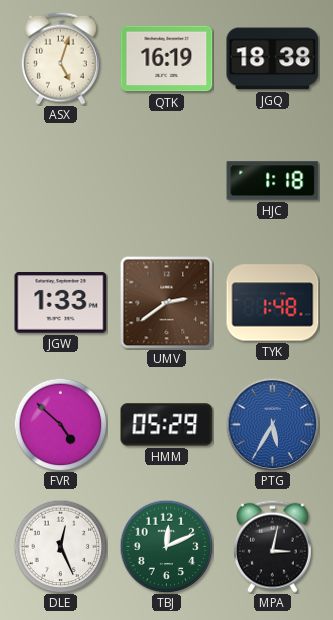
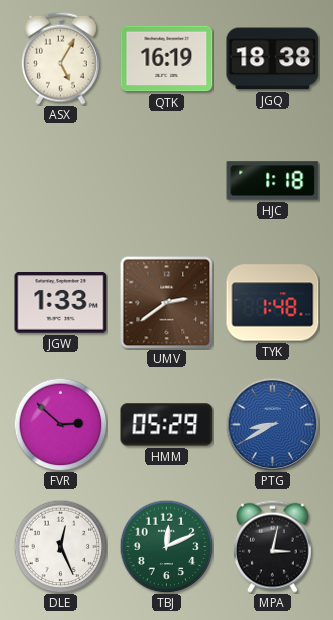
ASX: 5:03 -> 5:05
FVR: 4:52 -> 2:52
PTG: 5:35 -> 8:40
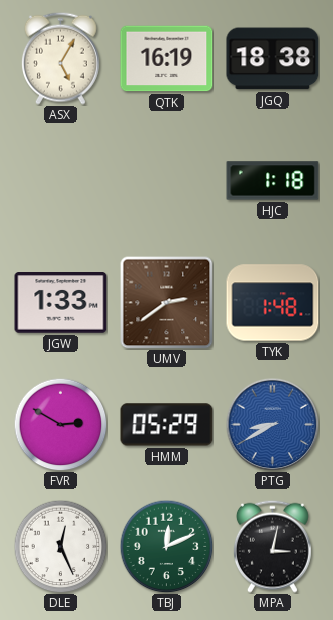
FVR: 2:52 -> 2:50
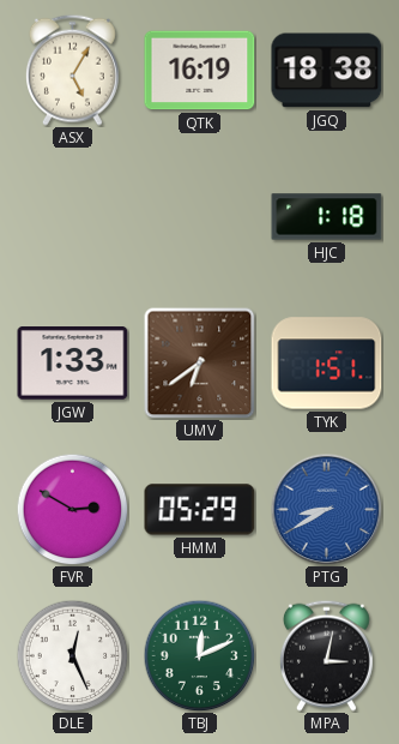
UMV: 2:39 -> 6:39
TYK: 1:48 -> 1:51
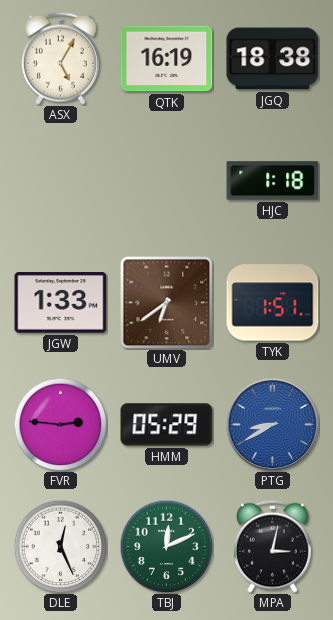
FVR: 2:50 -> 2:46
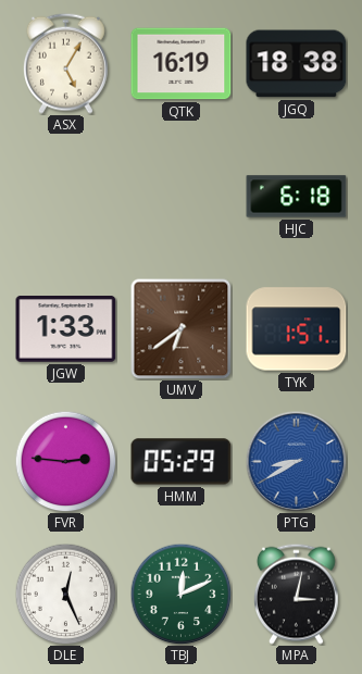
HJC: 1:18 -> 6:18
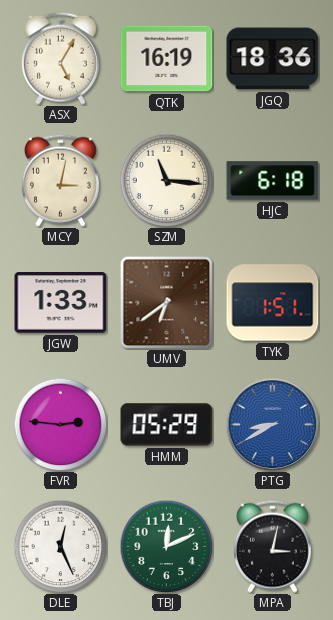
JGQ: 18:38 -> 18:36
MCY: none -> 3:02
SZM: none -> 11:16
